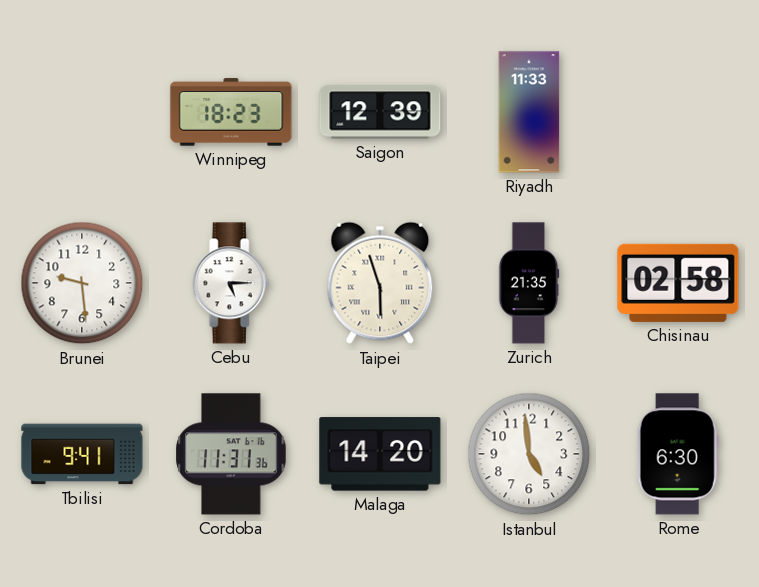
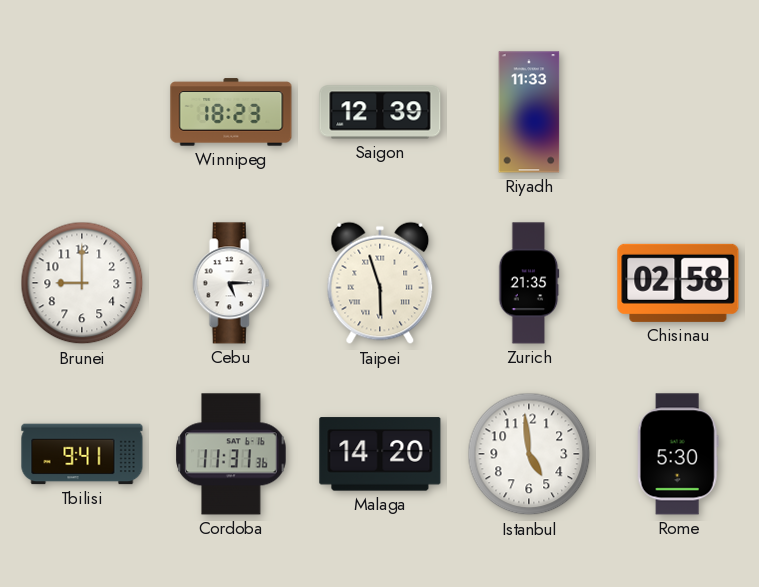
Brunei: 9:29 -> 9:00
Rome: 6:30 -> 5:30
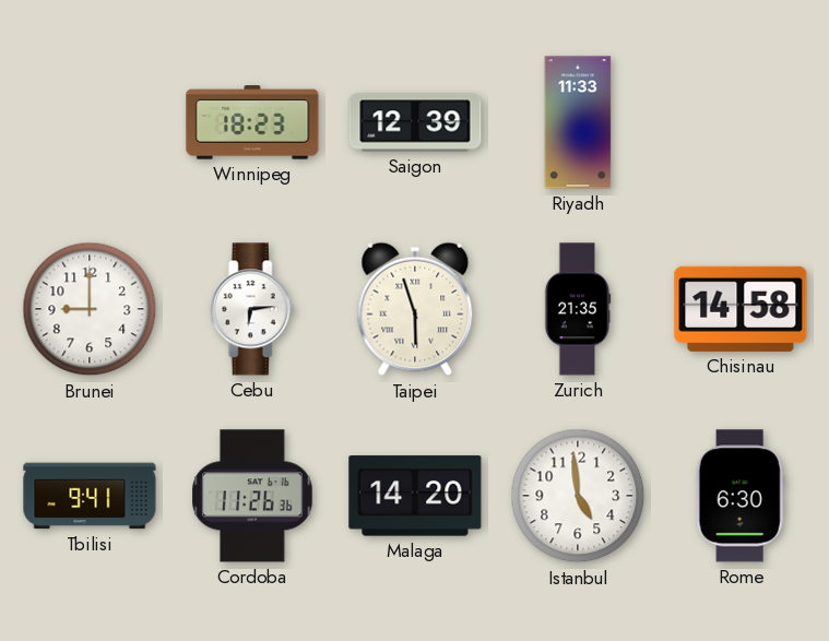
Cebu: 5:15 -> 6:14
Chisinau: 02:58 -> 14:58
Cordoba: 11:31 -> 11:26
Rome: 5:30 -> 6:30
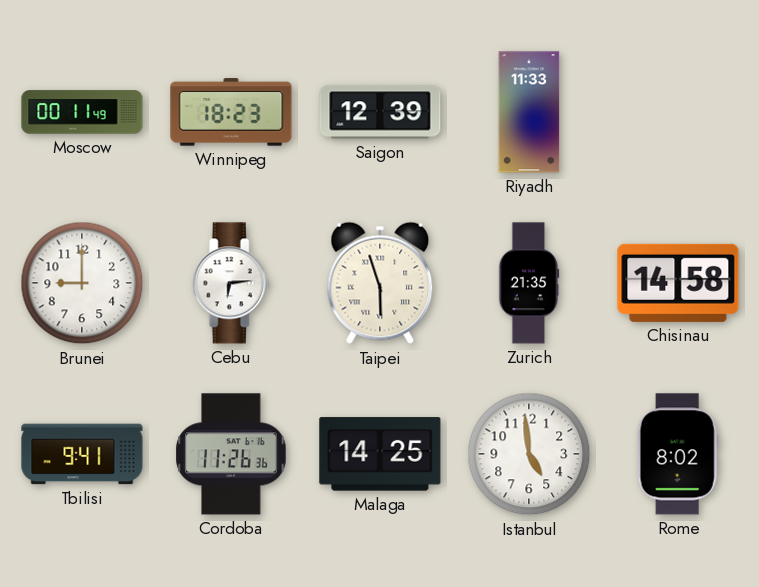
Moscow: none -> 00:11
Malaga: 14:20 -> 14:25
Rome: 6:30 -> 8:02
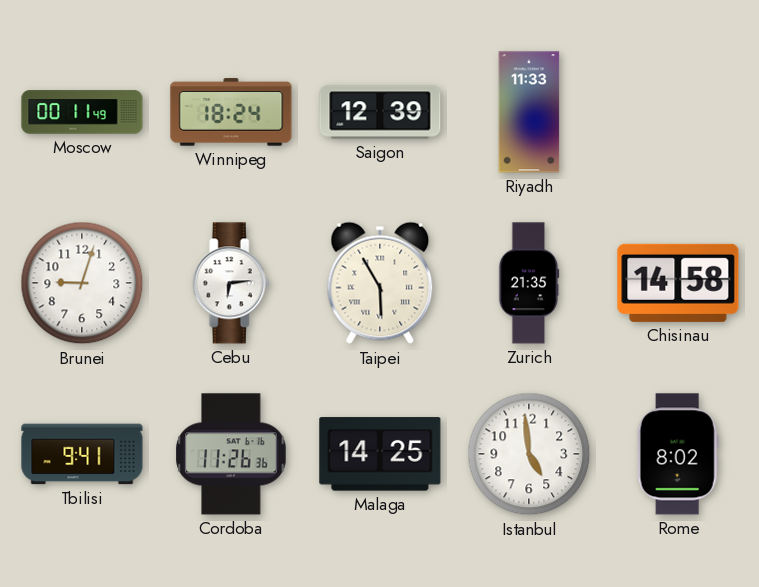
Winnipeg: 18:23 -> 18:24
Brunei: 9:00 -> 9:03
Taipei: 5:57 -> 5:55
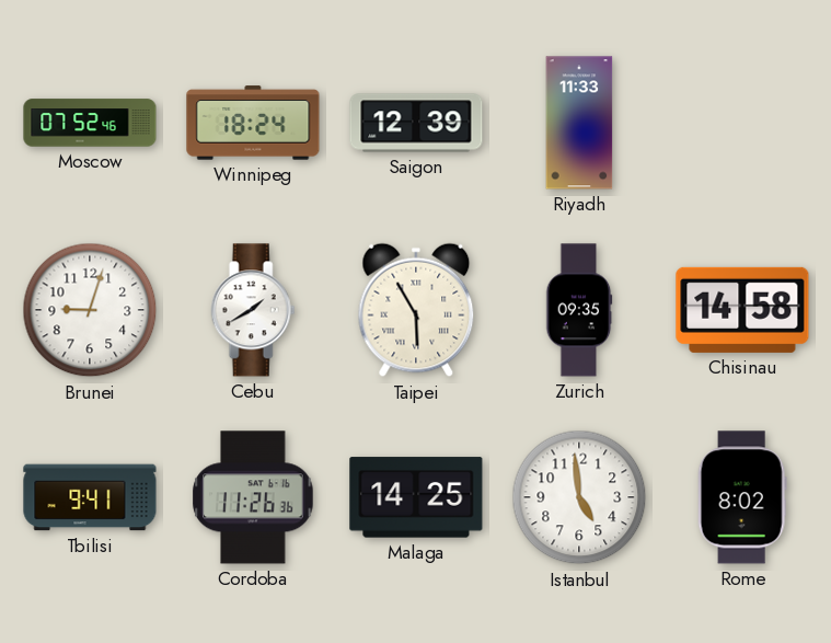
Moscow: 00:11 -> 07:52
Cebu: 6:14 -> 1:40
Zurich: 21:35 -> 09:35
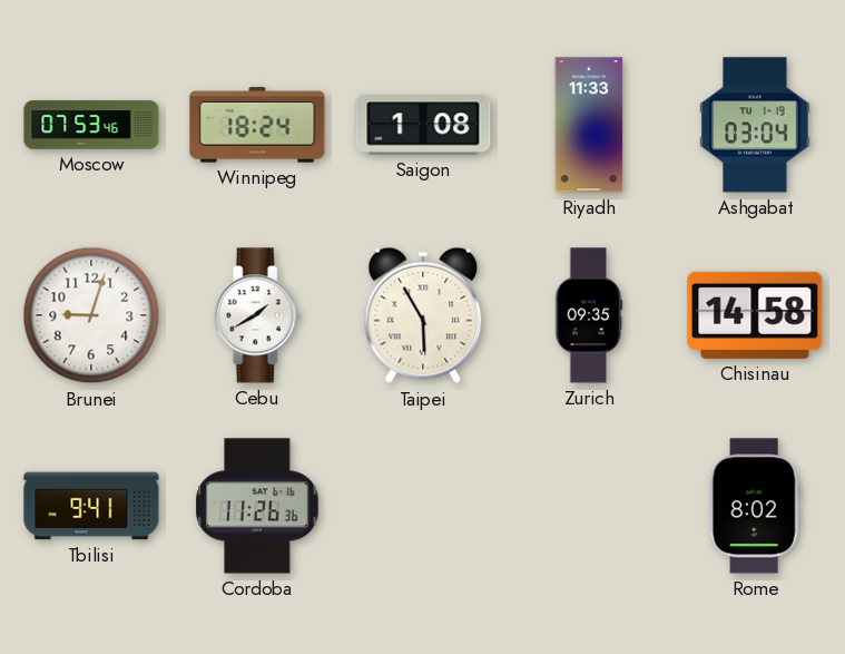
Moscow: 07:52 -> 07:53
Saigon: 12:39 -> 1:08
Ashgabat: none -> 03:04
Malaga: 14:25 -> none
Istanbul: 4:59 -> none
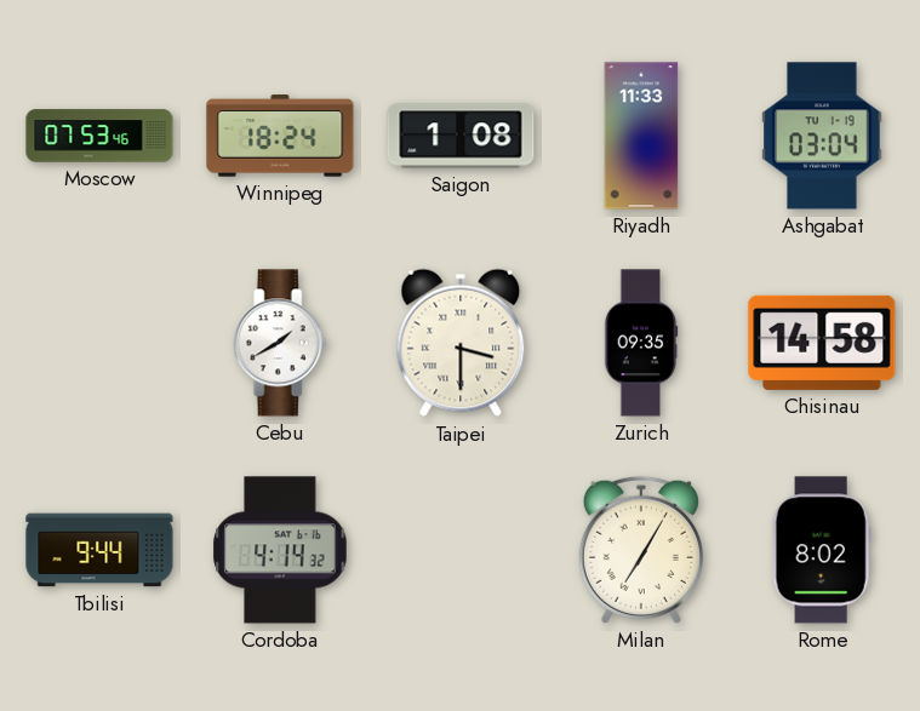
Brunei: 9:03 -> none
Taipei: 5:55 -> 3:30
Tbilisi: 9:41 -> 9:44
Cordoba: 11:26 -> 4:14
Milan: none -> 7:05
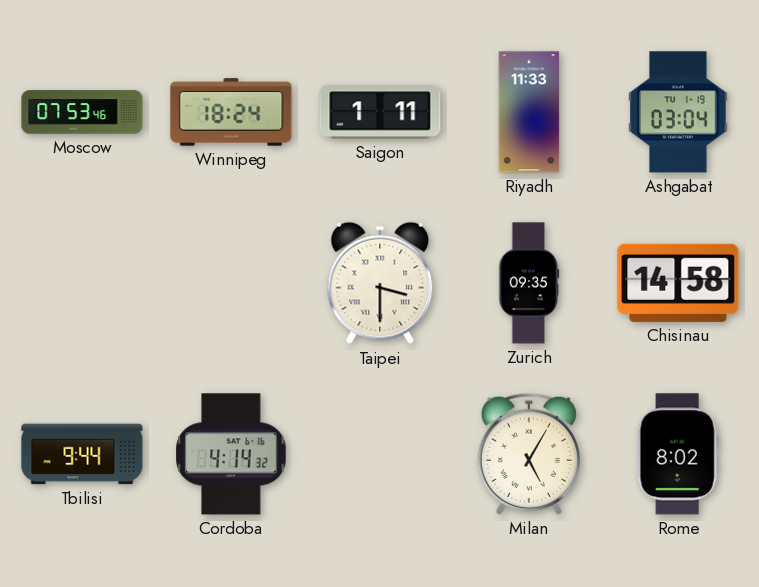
Saigon: 1:08 -> 1:11
Cebu: 1:40 -> none
Milan: 7:05 -> 5:05
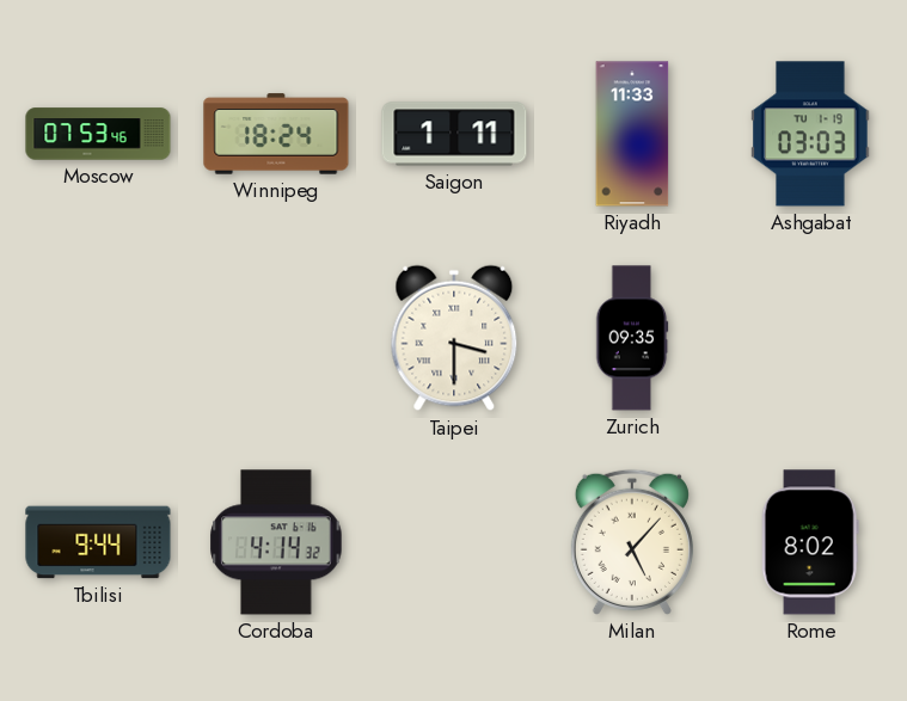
Ashgabat: 03:04 -> 03:03
Chisinau: 14:58 -> none
Milan: 5:05 -> 5:07
